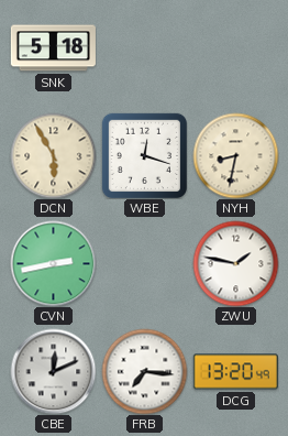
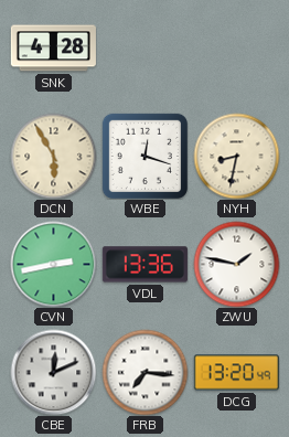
SNK: 5:18 -> 4:28
VDL: none -> 13:36
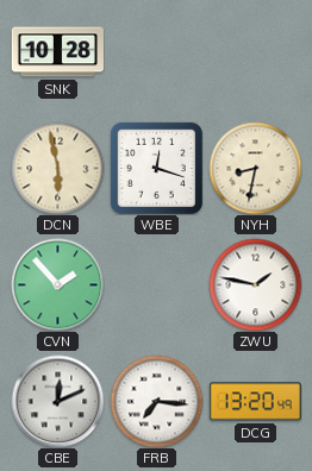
SNK: 4:28 -> 10:28
DCN: 5:55 -> 5:58
CVN: 2:43 -> 1:53
VDL: 13:36 -> none
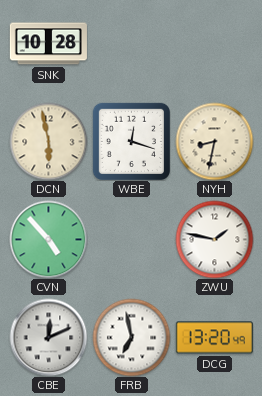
CVN: 1:53 -> 4:53
FRB: 7:16 -> 6:58
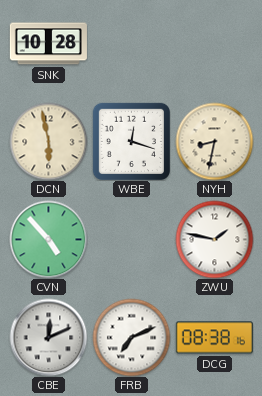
FRB: 6:58 -> 7:11
DCG: 13:20 -> 08:38
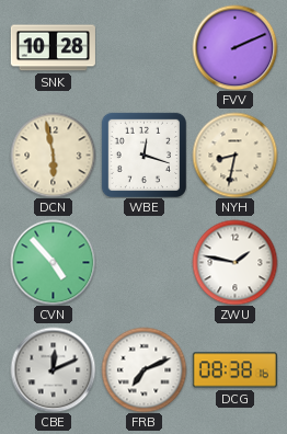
FVV: none -> 2:11
